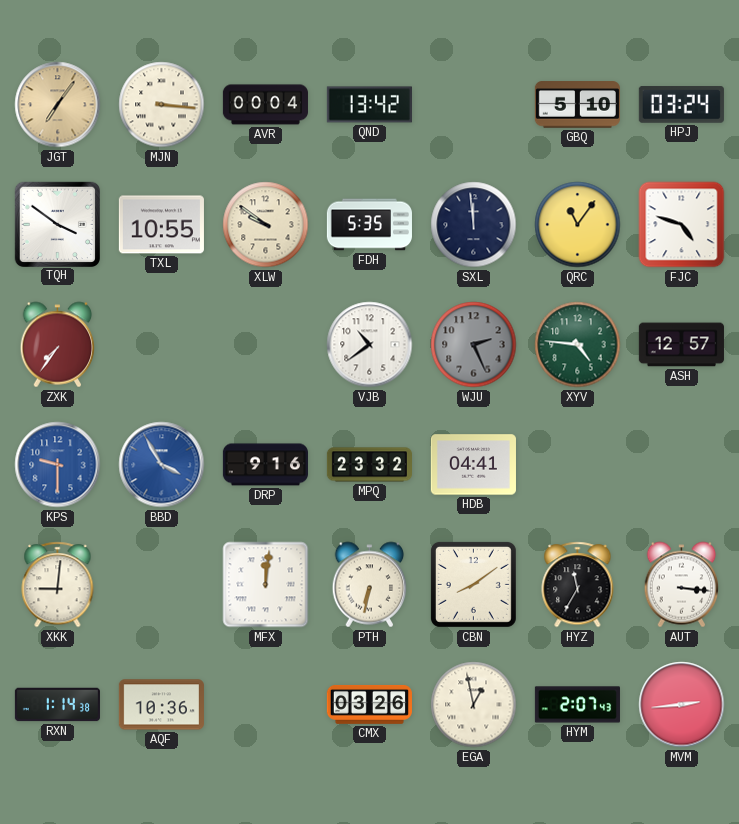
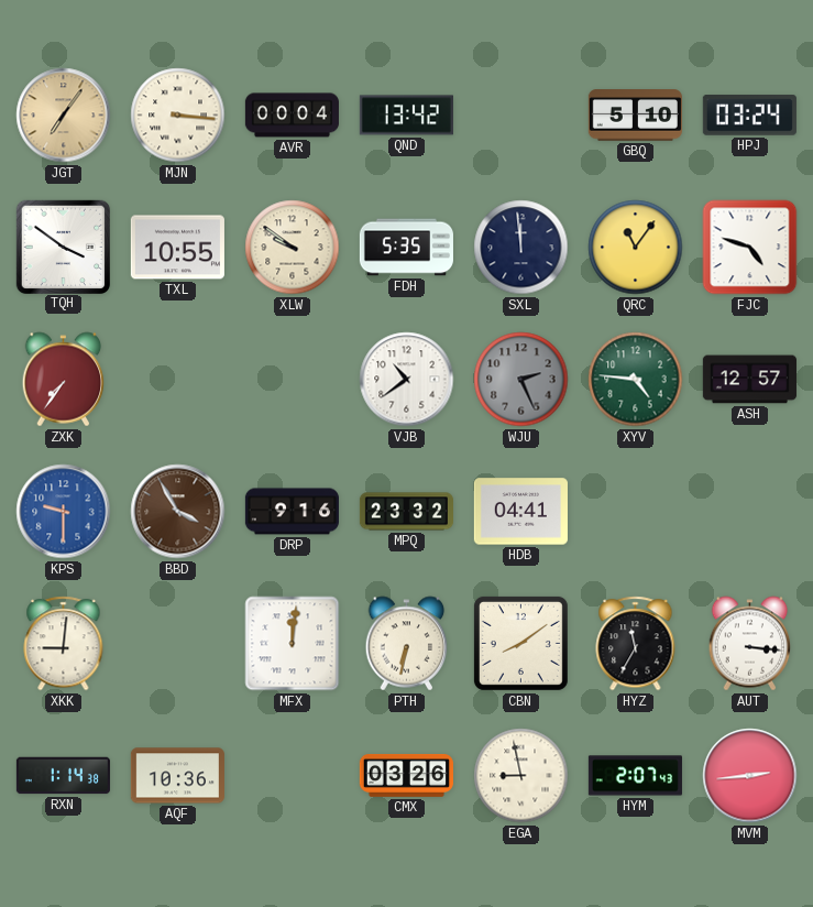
BBD dial: blue -> brown
EGA: 12:58 -> 8:58
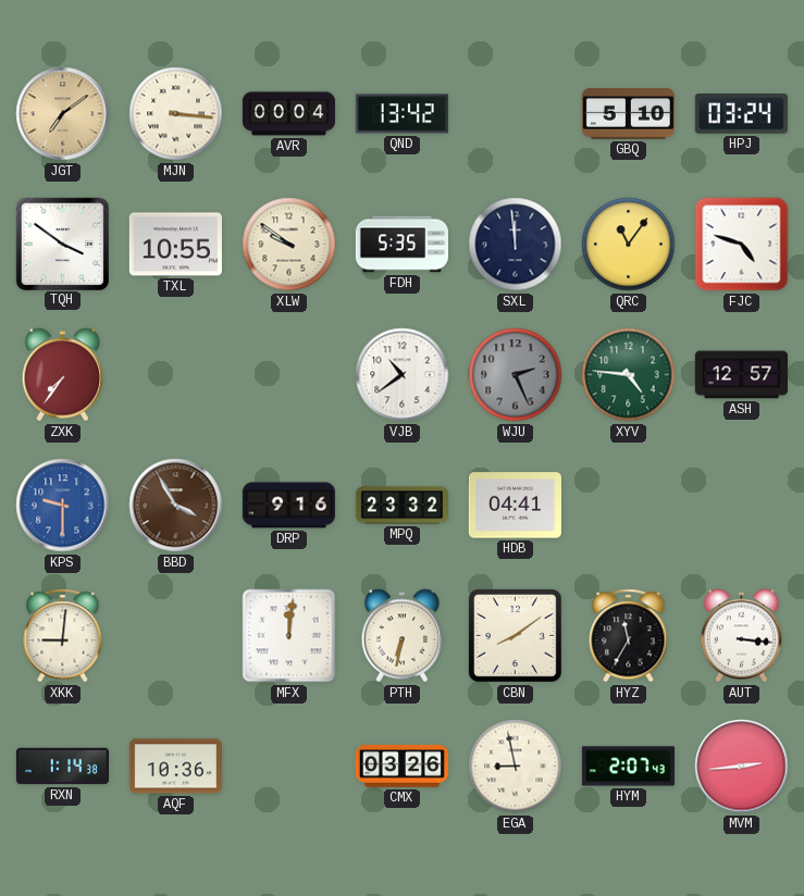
JGT: 7:06 -> 7:09
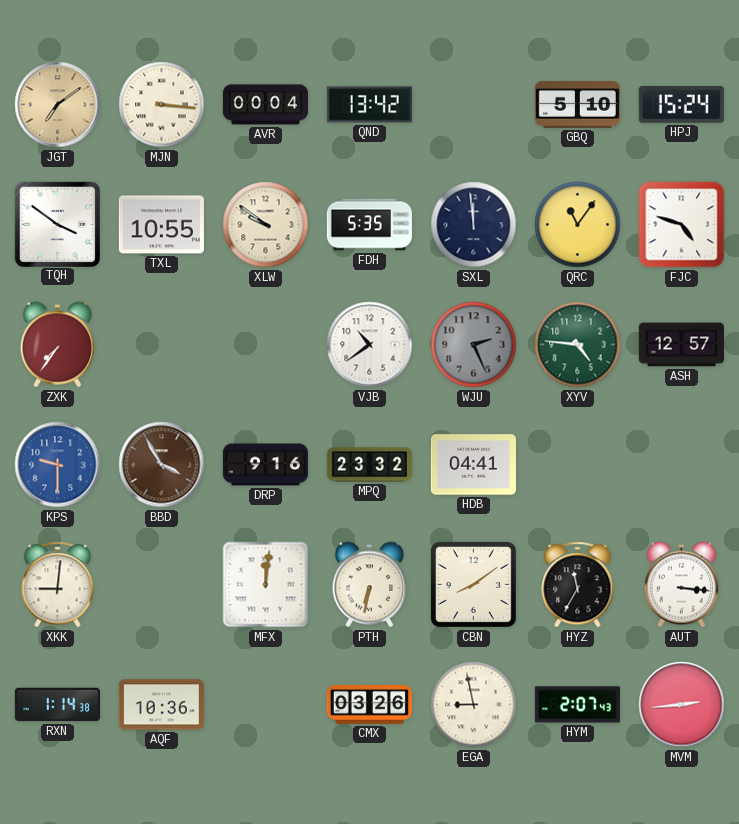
HPJ: 03:24 -> 15:24
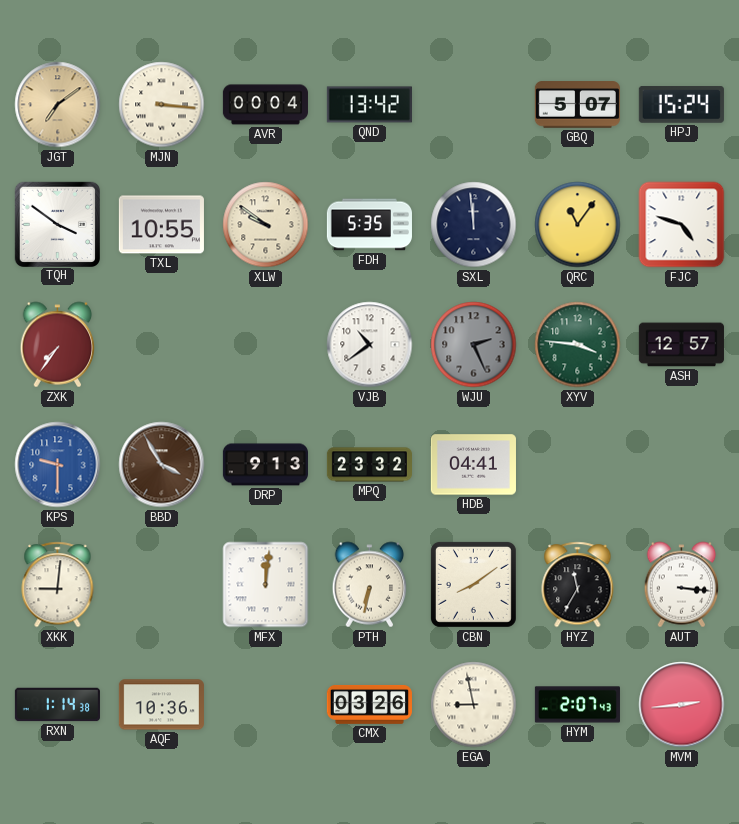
GBQ: 5:10 -> 5:07
XYV: 4:46 -> 3:46
DRP: 9:16 -> 9:13
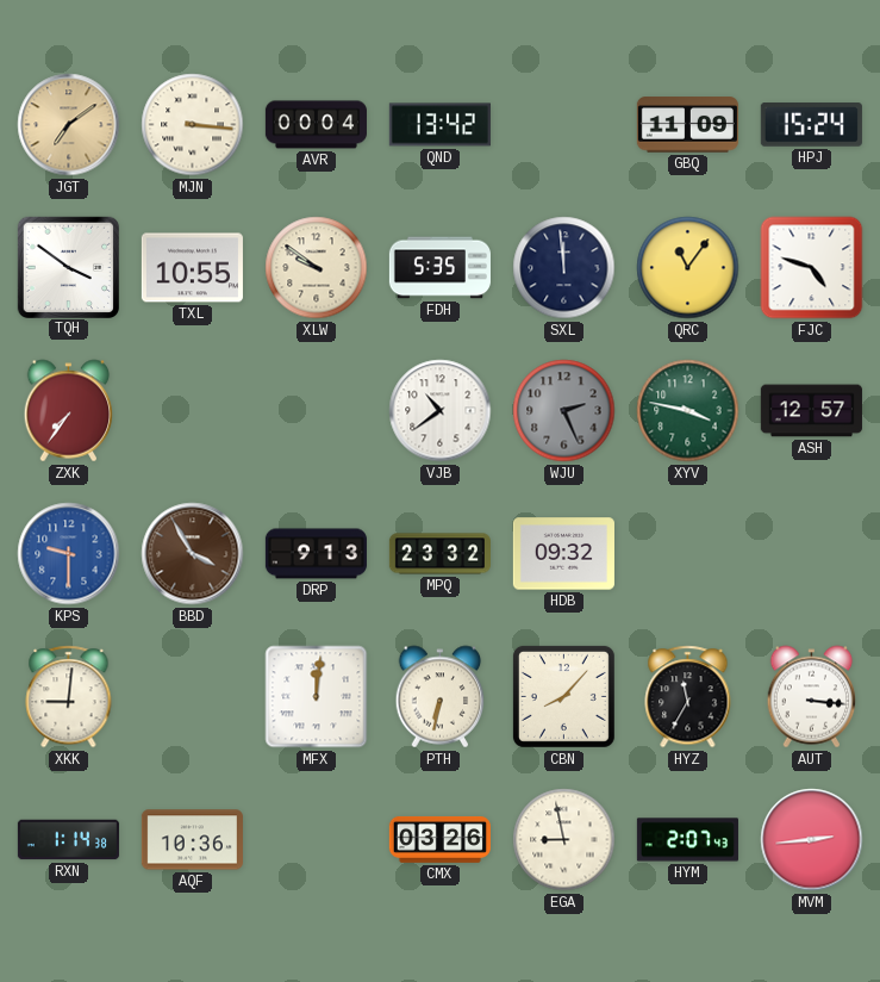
GBQ: 5:07 -> 11:09
XYV: 3:46 -> 3:47
HDB: 04:41 -> 09:32
CBN: 8:09 -> 8:07
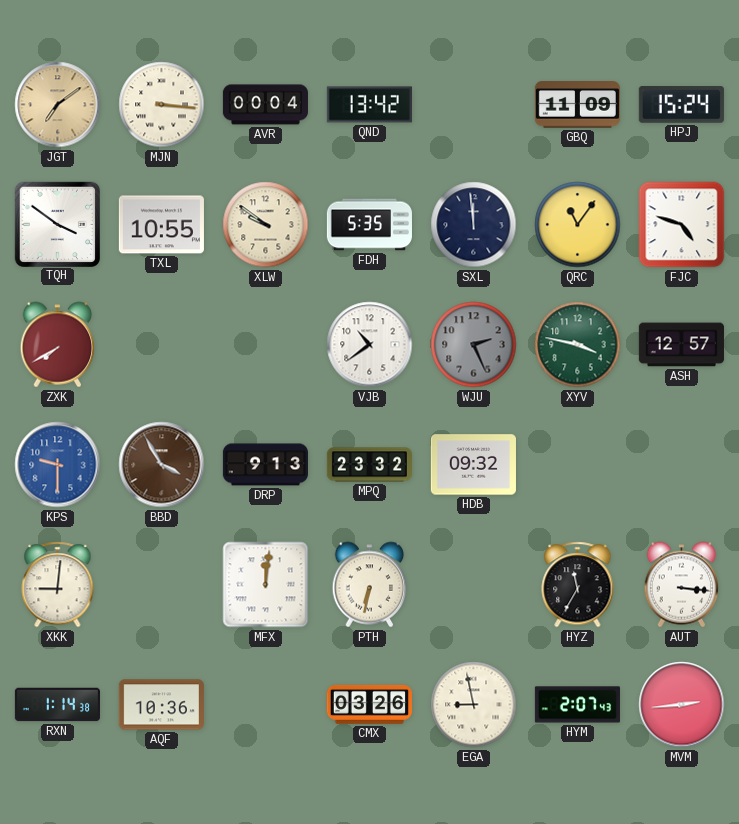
ZXK: 7:36 -> 7:40
CBN: 8:07 -> none
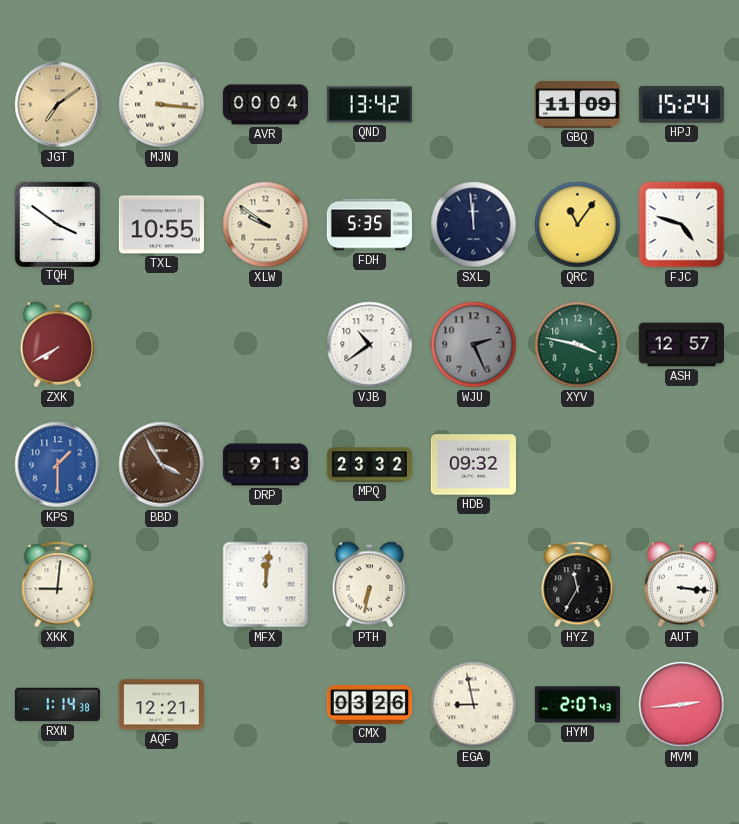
KPS: 9:30 -> 1:30
AQF: 10:36 -> 12:21
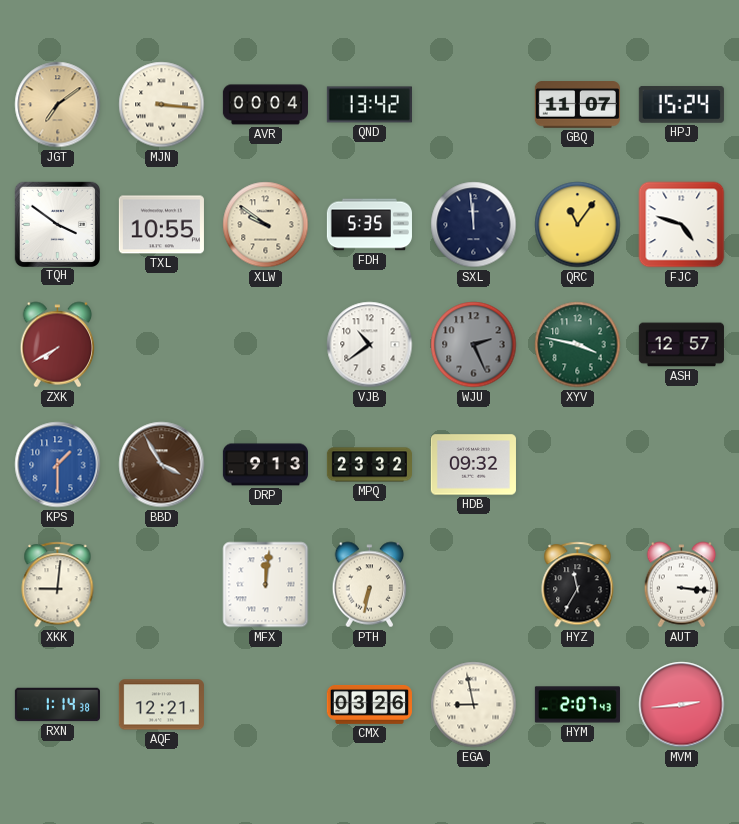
GBQ: 11:09 -> 11:07
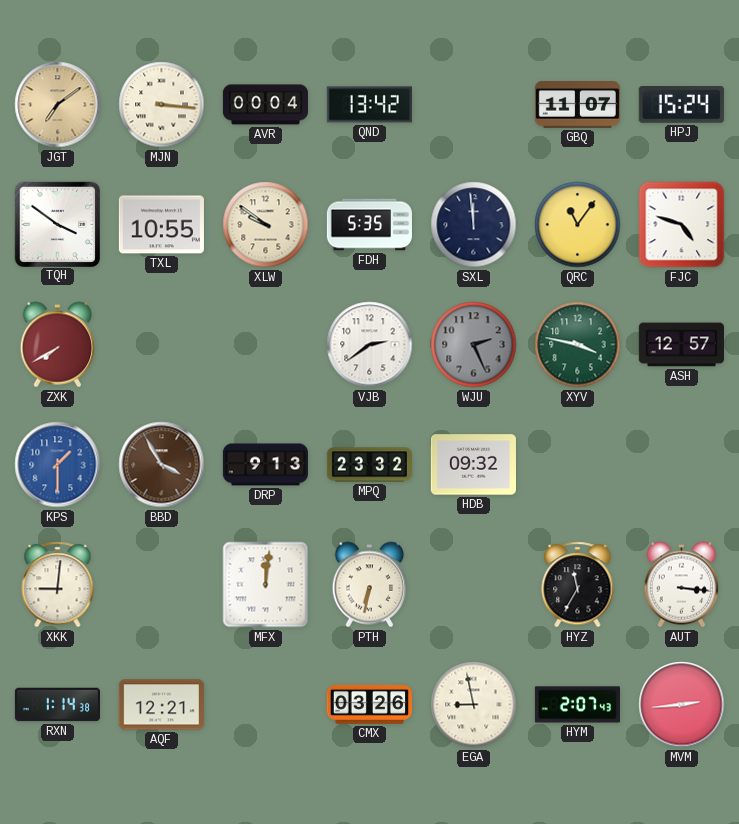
VJB: 10:39 -> 2:39
